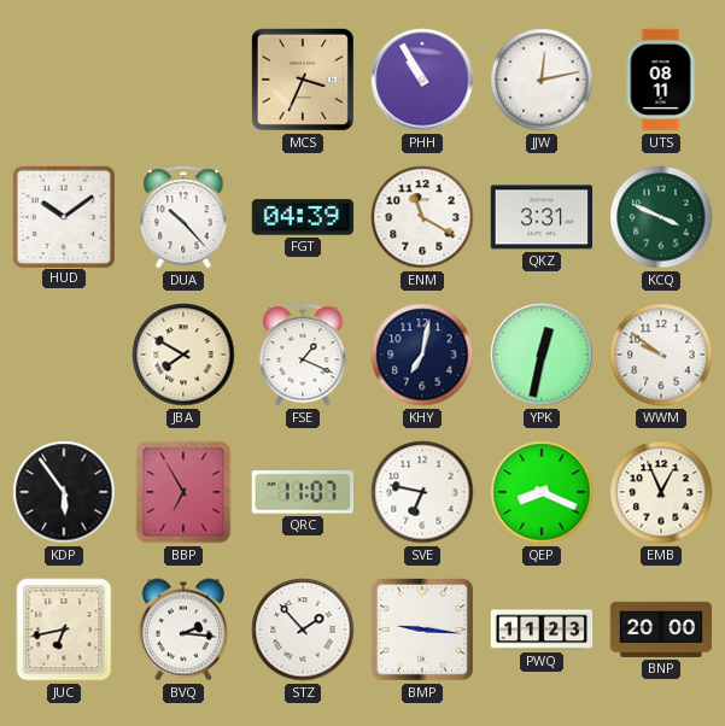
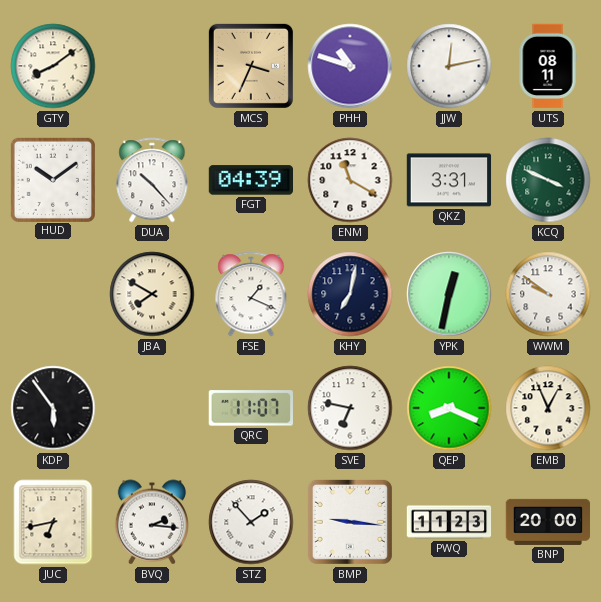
GTY: none -> 8:09
PHH: 10:55 -> 10:48
BBP: 6:55 -> none
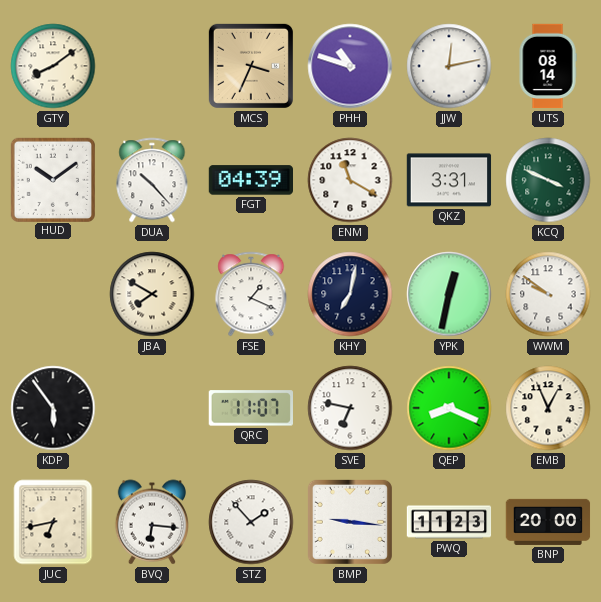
UTS: 08:11 -> 08:14
BVQ: 2:16 -> 6:16
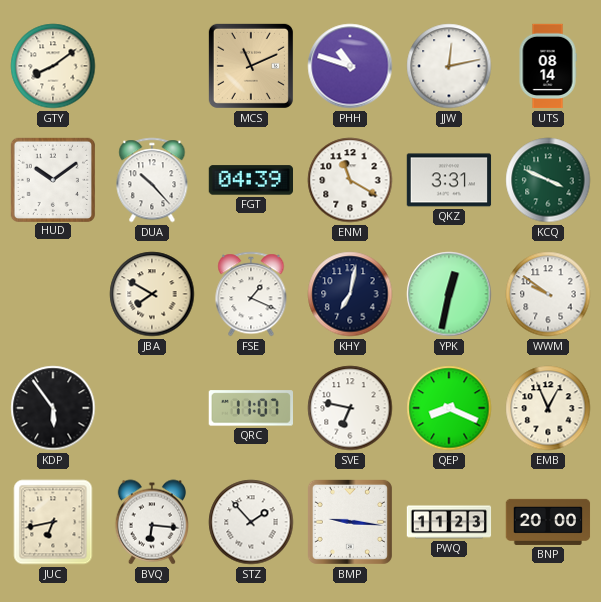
MCS: 3:34 -> 11:11
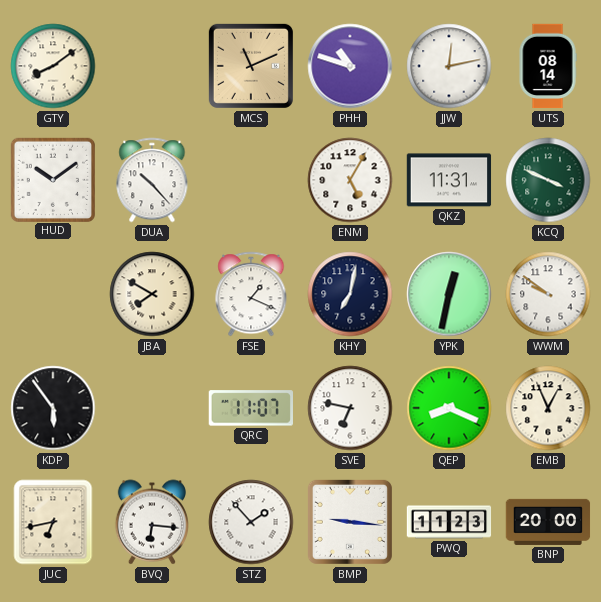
FGT: 04:39 -> none
ENM: 11:20 -> 5:05
QKZ: 3:31 -> 11:31
